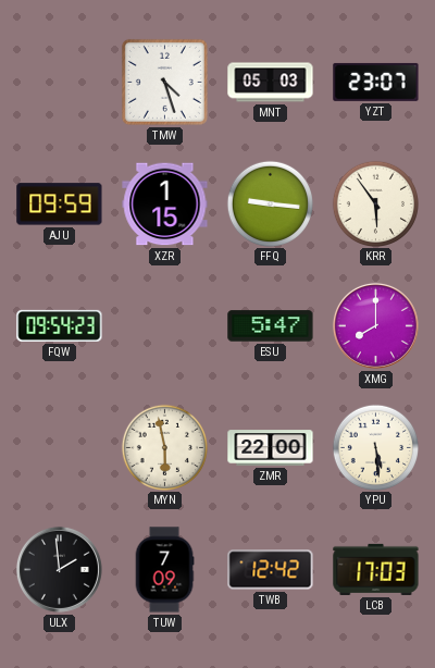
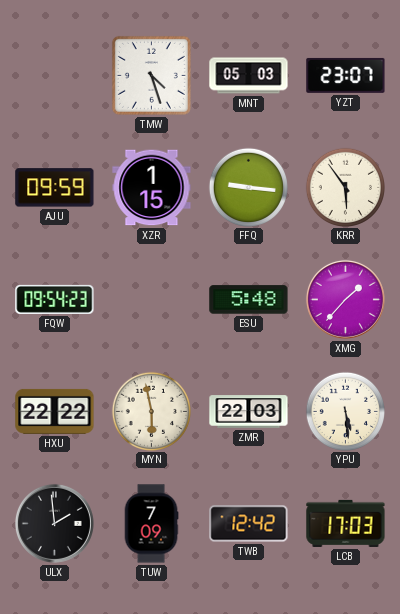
ESU: 5:47 -> 5:48
XMG: 8:00 -> 1:37
HXU: none -> 22:22
ZMR: 22:00 -> 22:03
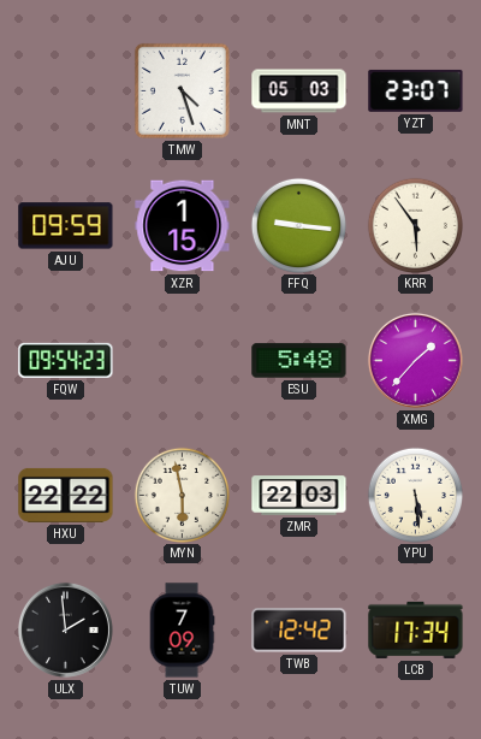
LCB: 17:03 -> 17:34
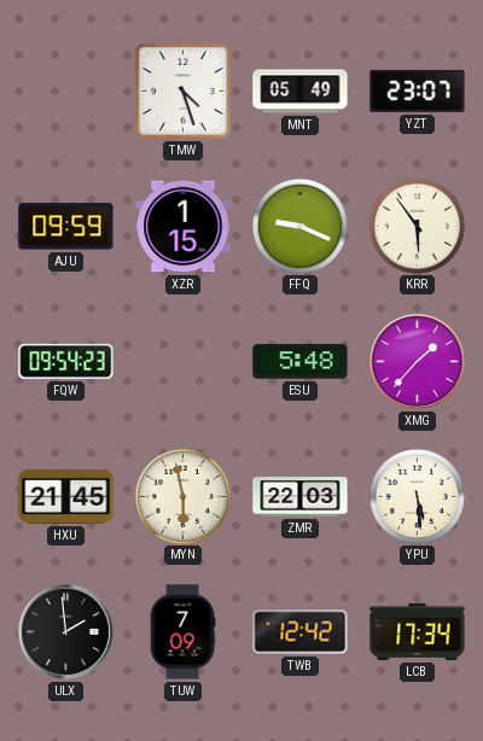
MNT: 05:03 -> 05:49
FFQ: 9:16 -> 9:19
HXU: 22:22 -> 21:45
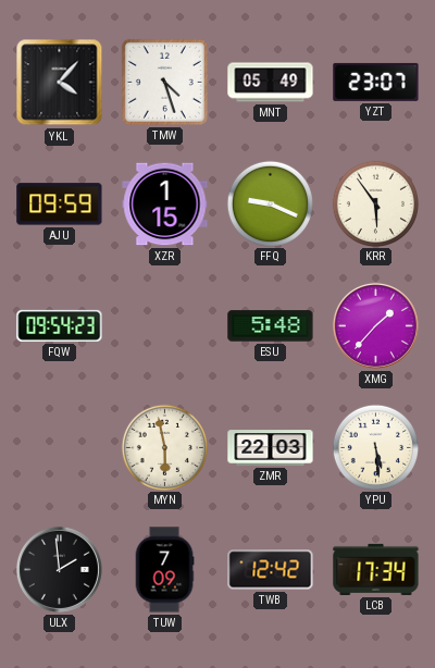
YKL: none -> 4:07
HXU: 21:45 -> none
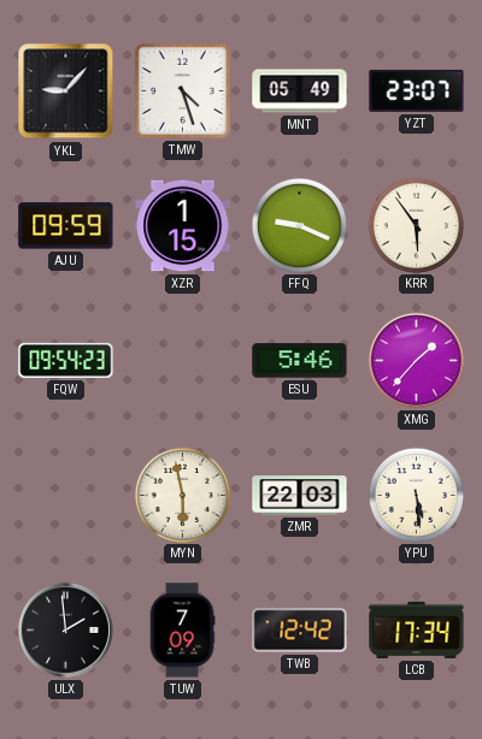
YKL: 4:07 -> 9:07
ESU: 5:48 -> 5:46
